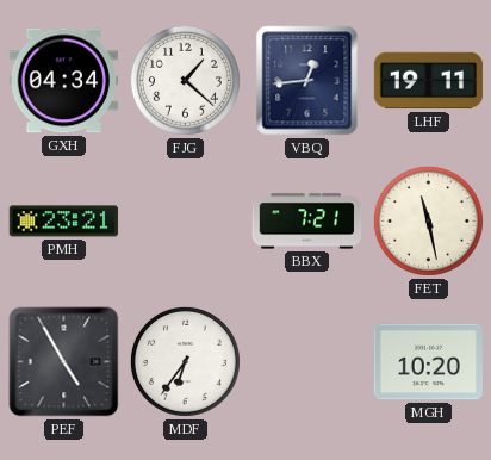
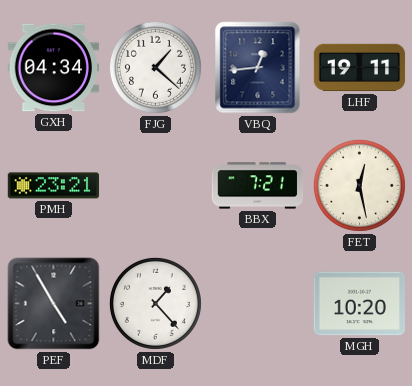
FET: 11:28 -> 12:28
MDF: 6:36 -> 1:23
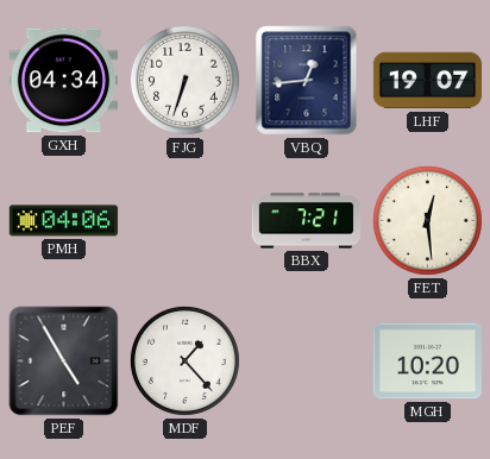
FJG: 1:22 -> 6:33
LHF: 19:11 -> 19:07
PMH: 23:21 -> 04:06
FET: 12:28 -> 12:29
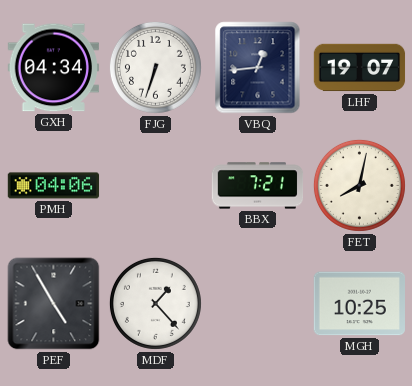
FET: 12:29 -> 8:02
MGH: 10:20 -> 10:25
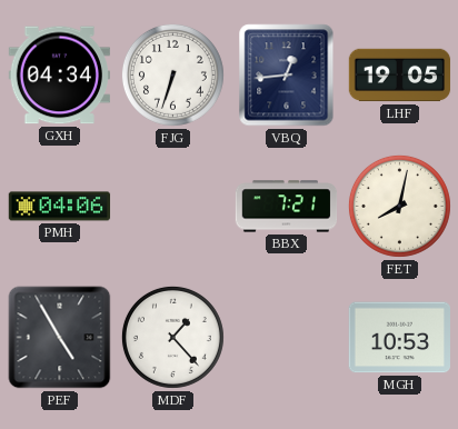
LHF: 19:07 -> 19:05
MGH: 10:25 -> 10:53
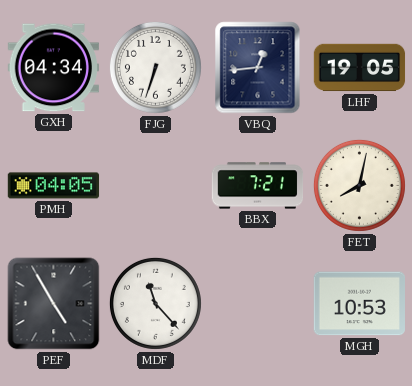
PMH: 04:06 -> 04:05
MDF: 1:23 -> 11:23
